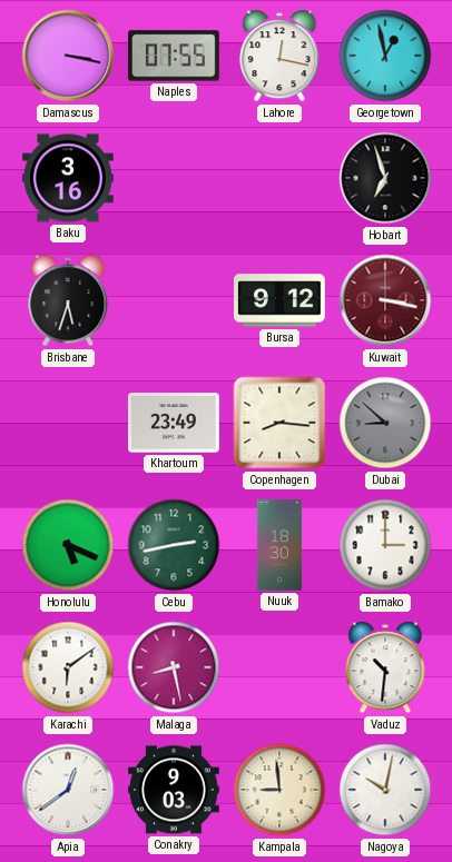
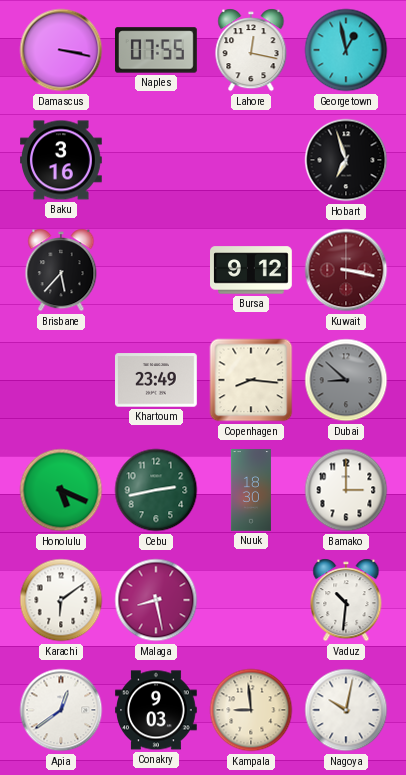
Brisbane: 5:33 -> 5:37
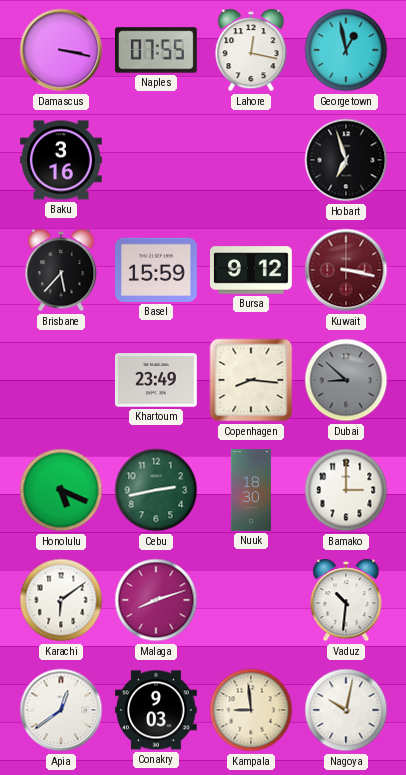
Basel: none -> 15:59
Malaga: 8:28 -> 8:12
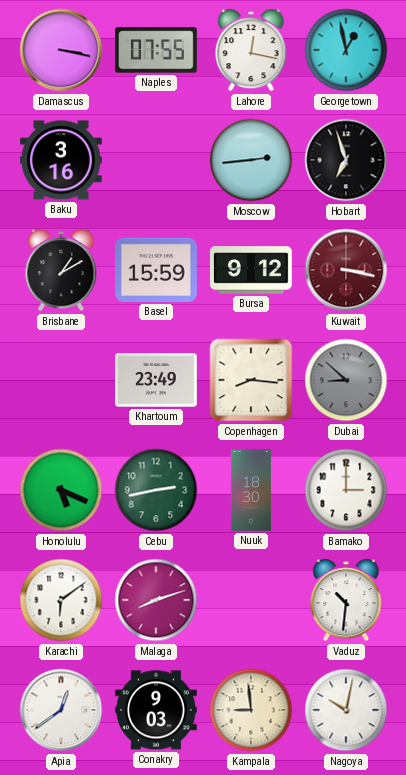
Moscow: none -> 2:44
Brisbane: 5:37 -> 1:10
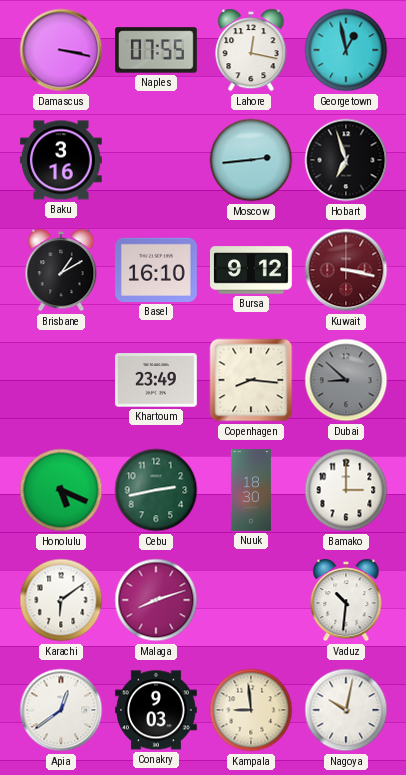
Basel: 15:59 -> 16:10
